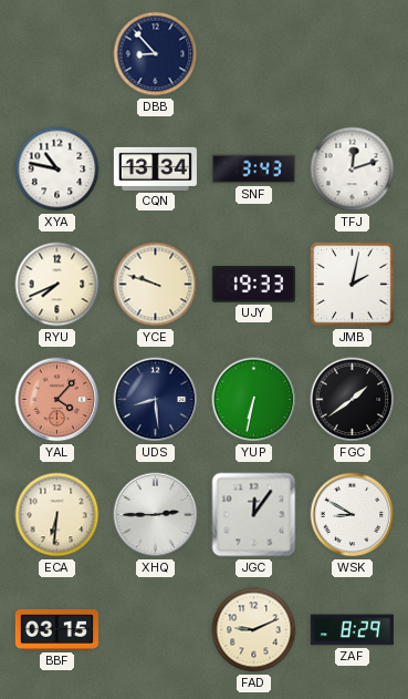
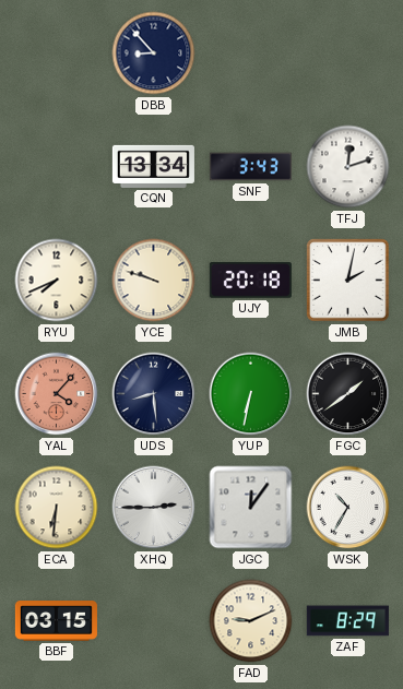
XYA: 10:47 -> none
UJY: 19:33 -> 20:18
WSK: 8:50 -> 10:35
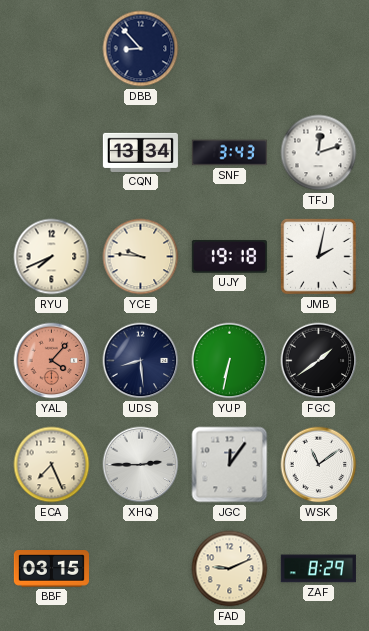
YCE: 9:48 -> 9:46
UJY: 20:18 -> 19:18
ECA: 6:31 -> 7:26
WSK: 10:35 -> 11:09
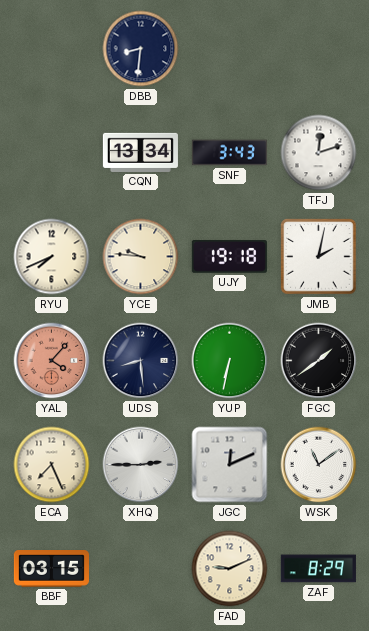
DBB: 8:53 -> 8:31
JGC: 12:06 -> 12:11
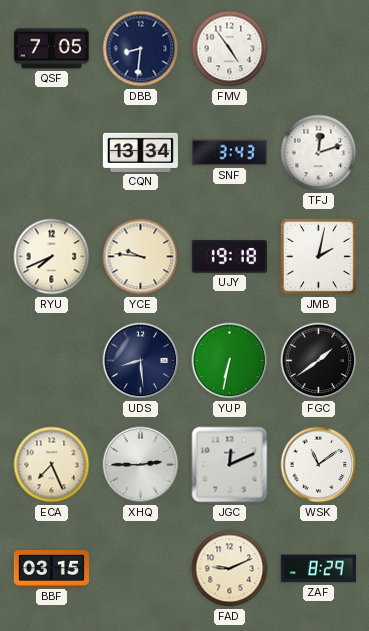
QSF: none -> 7:05
FMV: none -> 4:54
YAL: 4:07 -> none
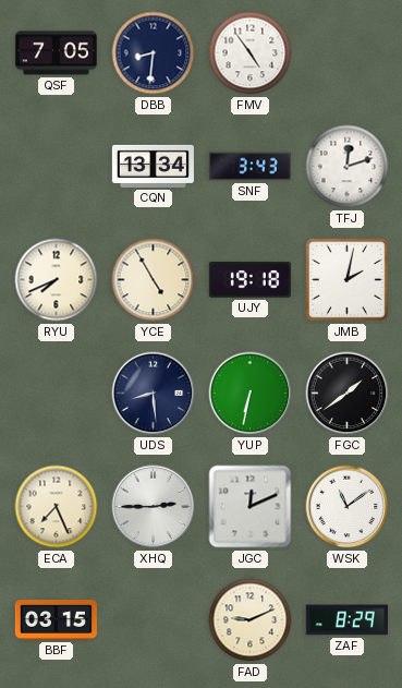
YCE: 9:46 -> 4:55
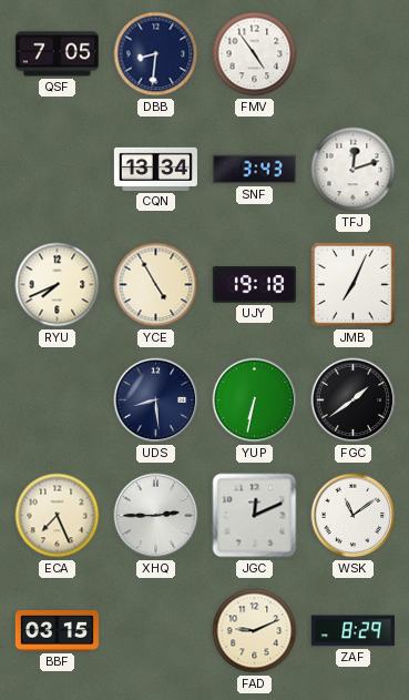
JMB: 2:02 -> 7:04
